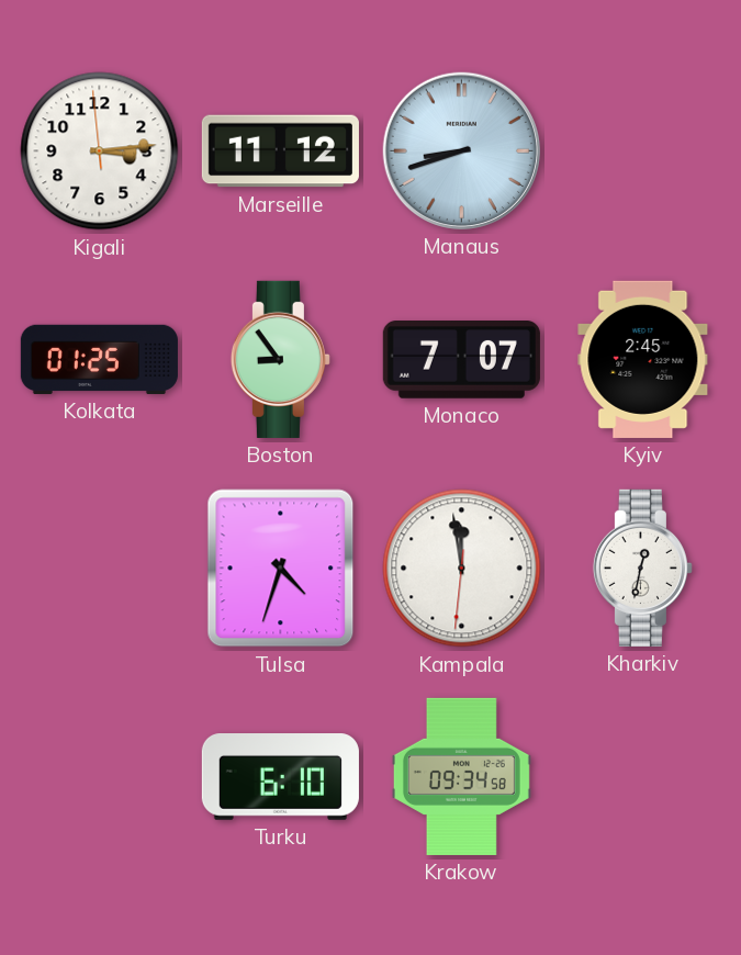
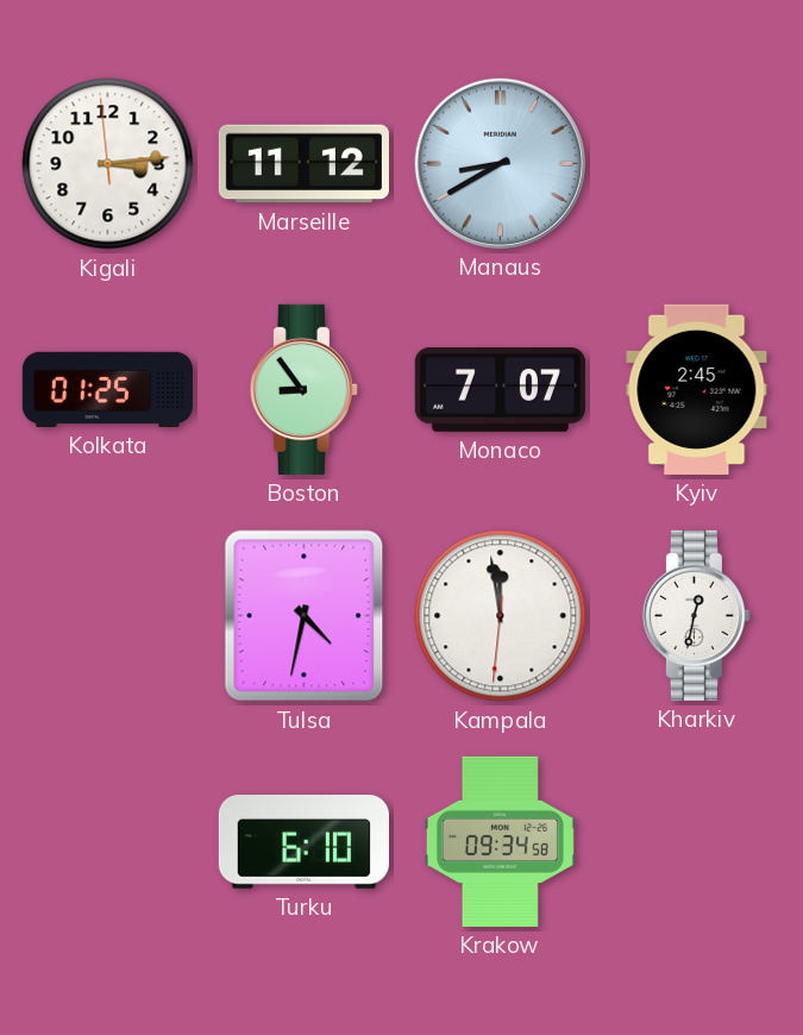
Manaus: 8:42 -> 8:40
Tulsa: 4:33 -> 4:32
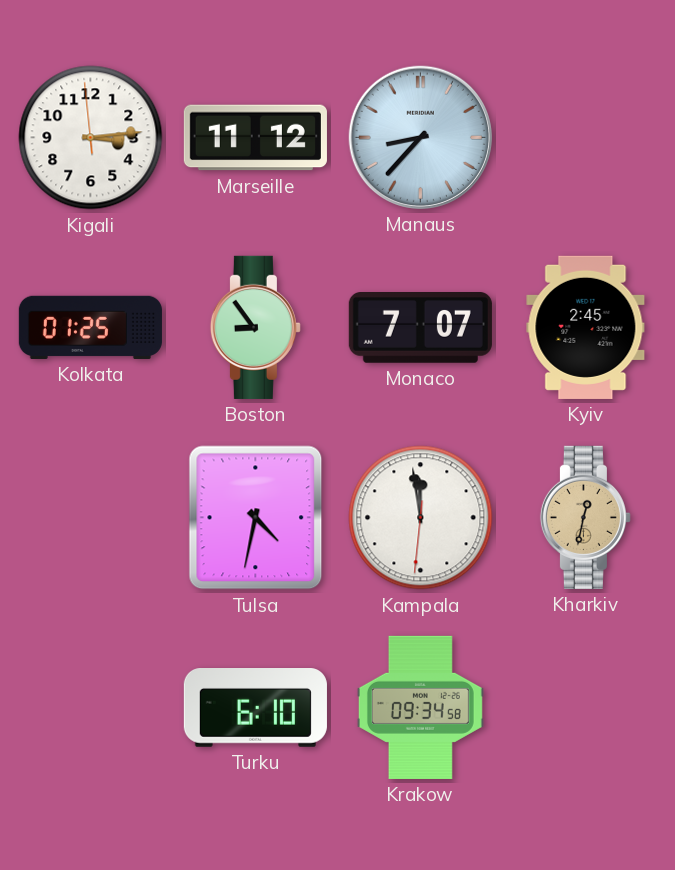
Manaus: 8:40 -> 8:37
Kharkiv dial: white -> champagne
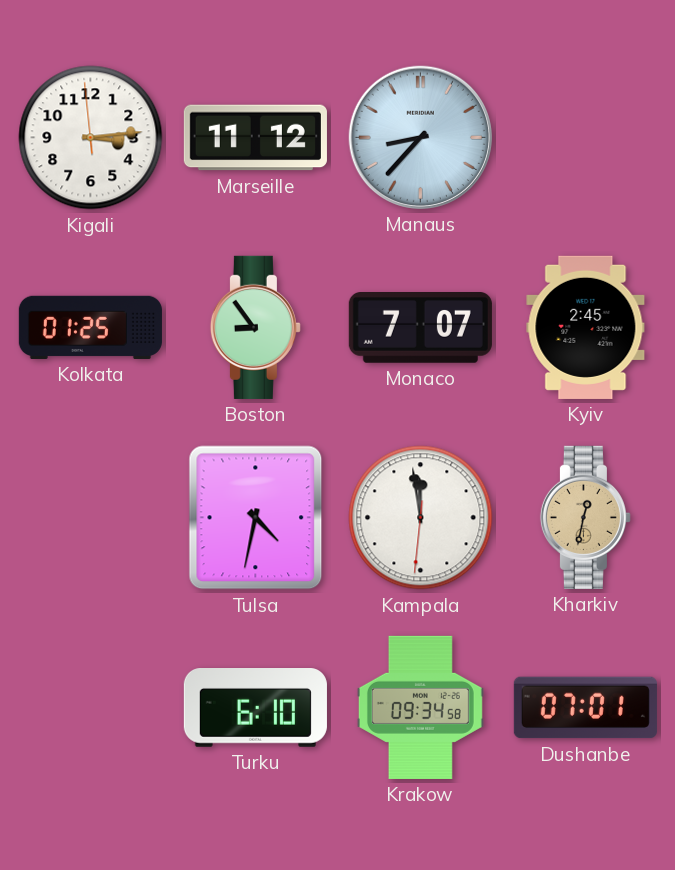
Dushanbe: none -> 07:01
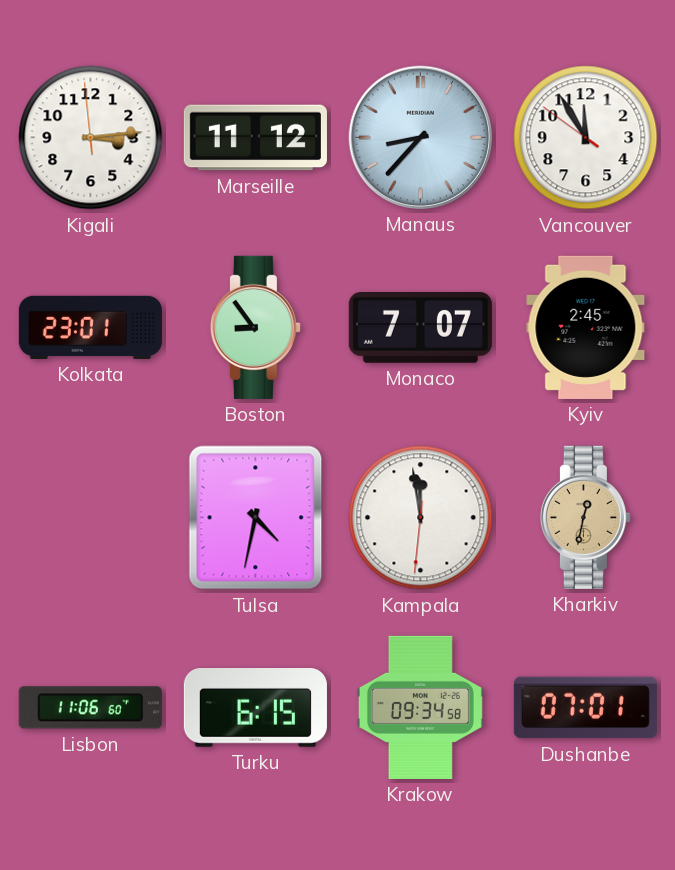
Vancouver: none -> 11:54
Kolkata: 01:25 -> 23:01
Lisbon: none -> 11:06
Turku: 6:10 -> 6:15
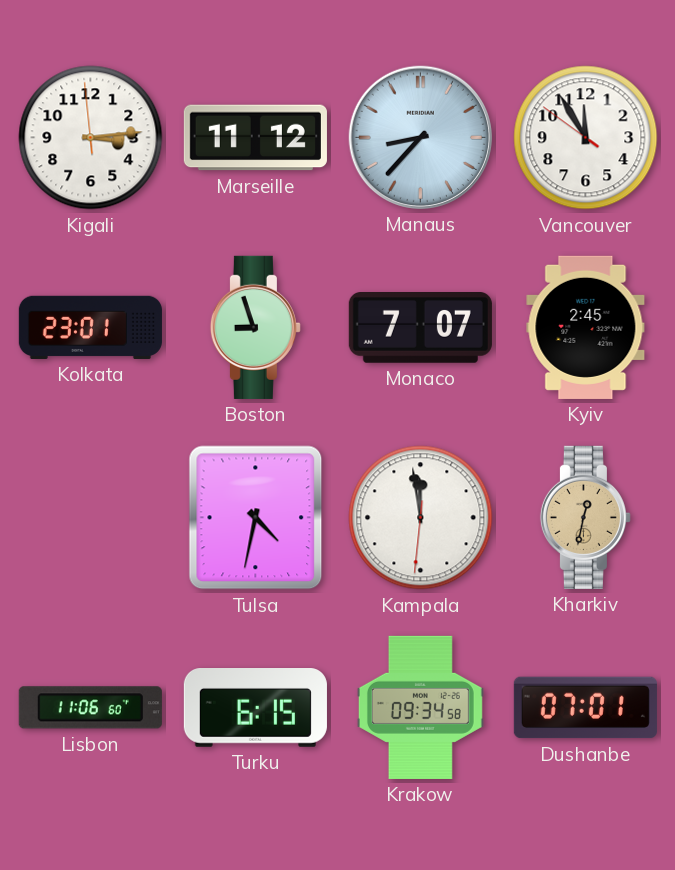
Boston: 8:54 -> 8:57
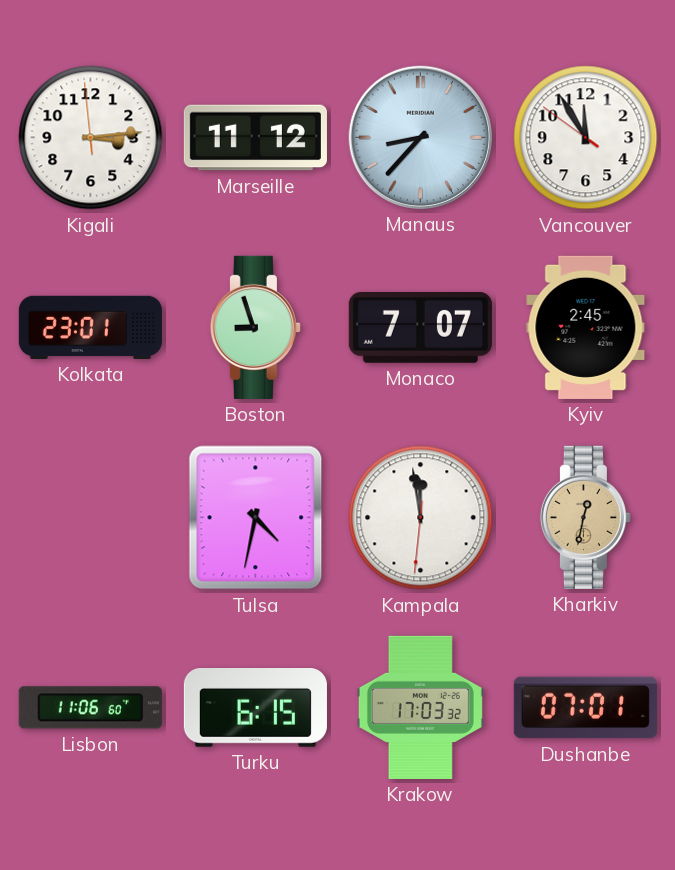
Krakow: 09:34 -> 17:03
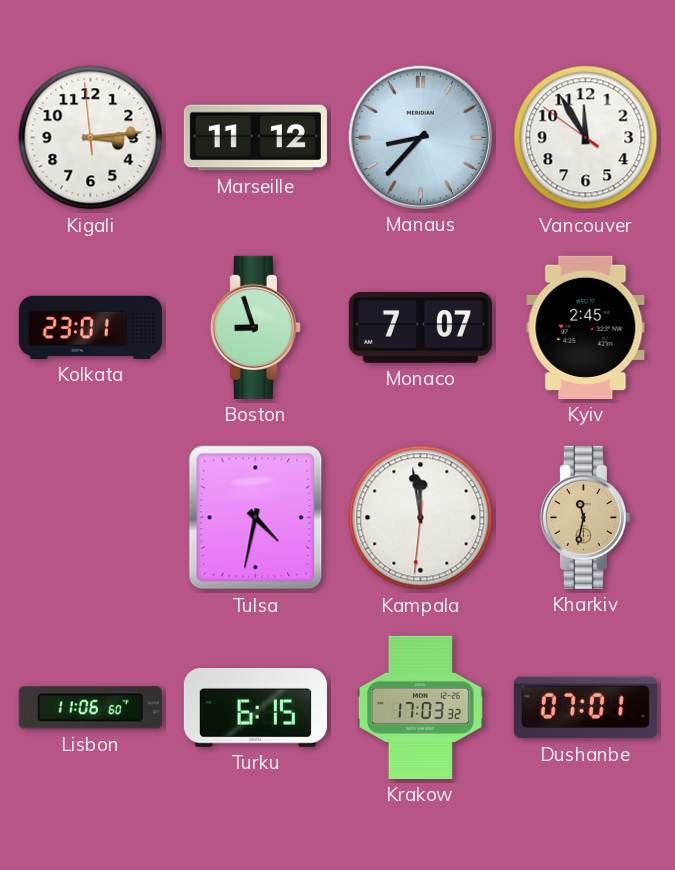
Kharkiv: 12:32 -> 11:32
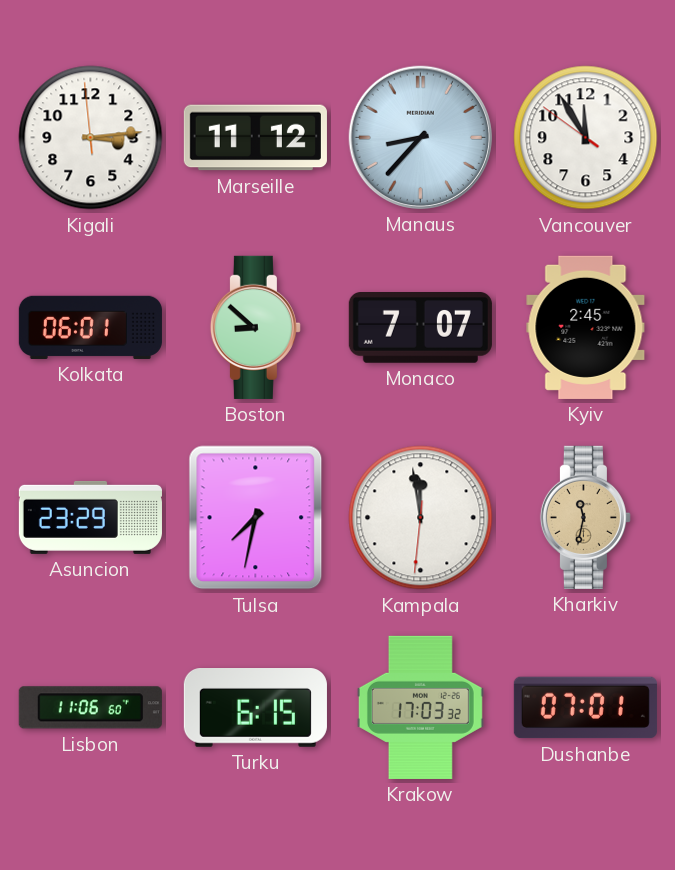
Kolkata: 23:01 -> 06:01
Boston: 8:57 -> 8:52
Asuncion: none -> 23:29
Tulsa: 4:32 -> 7:32
